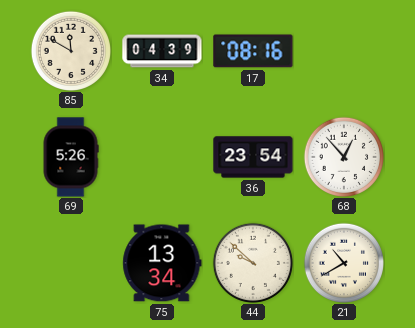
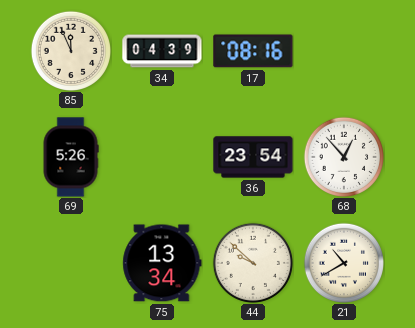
85: 11:50 -> 11:56
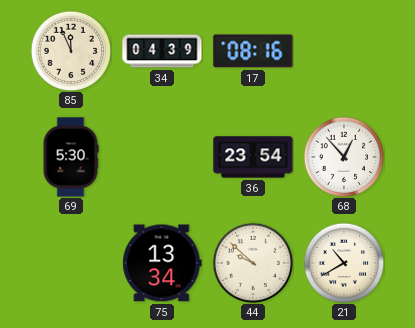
69: 5:26 -> 5:30
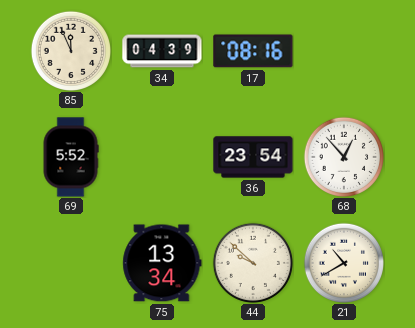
69: 5:30 -> 5:52
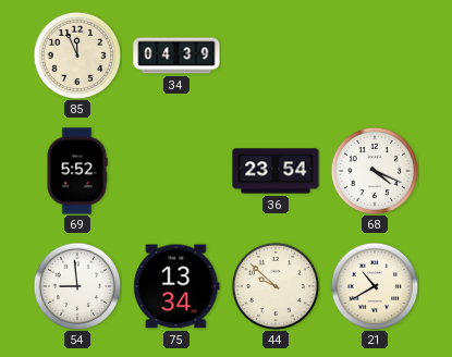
17: 08:16 -> none
68: 12:53 -> 4:19
54: none -> 8:59
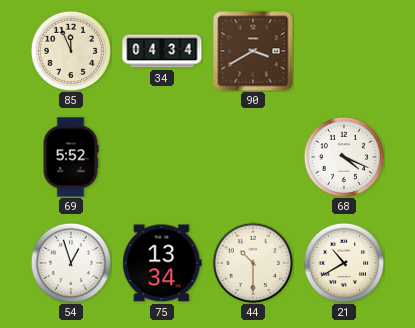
34: 04:39 -> 04:34
90: none -> 3:40
36: 23:54 -> none
54: 8:59 -> 12:57
44: 9:52 -> 10:30
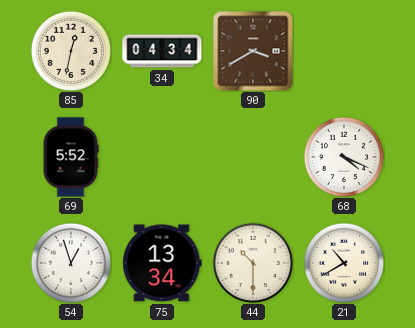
85: 11:56 -> 12:32
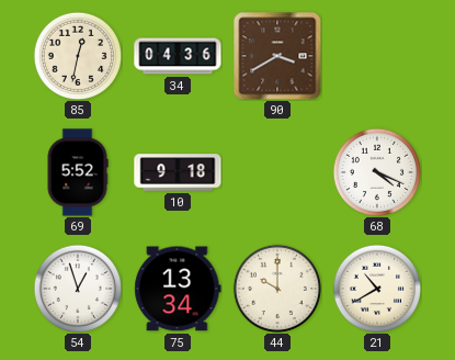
34: 04:34 -> 04:36
10: none -> 9:18
44: 10:30 -> 10:00
